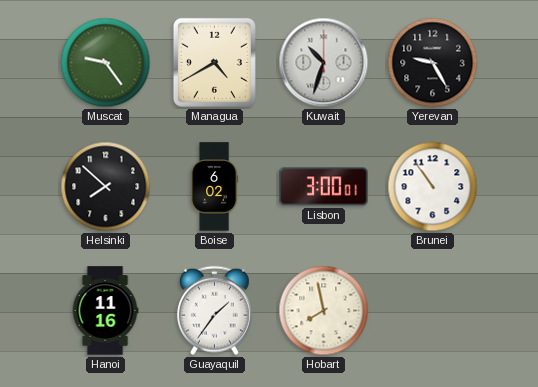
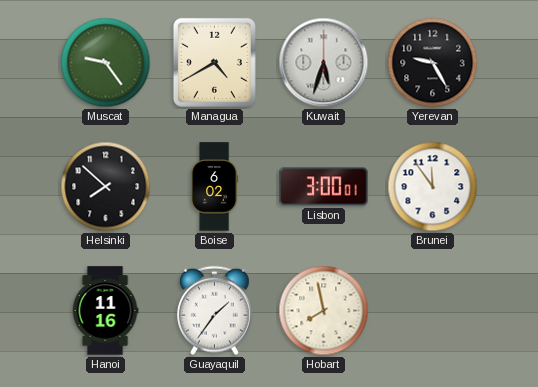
Kuwait: 10:33 -> 5:33
Brunei: 10:54 -> 11:54
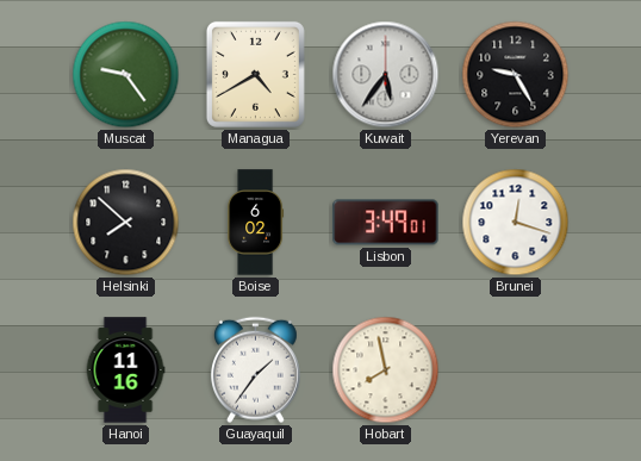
Kuwait: 5:33 -> 5:36
Lisbon: 3:00 -> 3:49
Brunei: 11:54 -> 12:18
